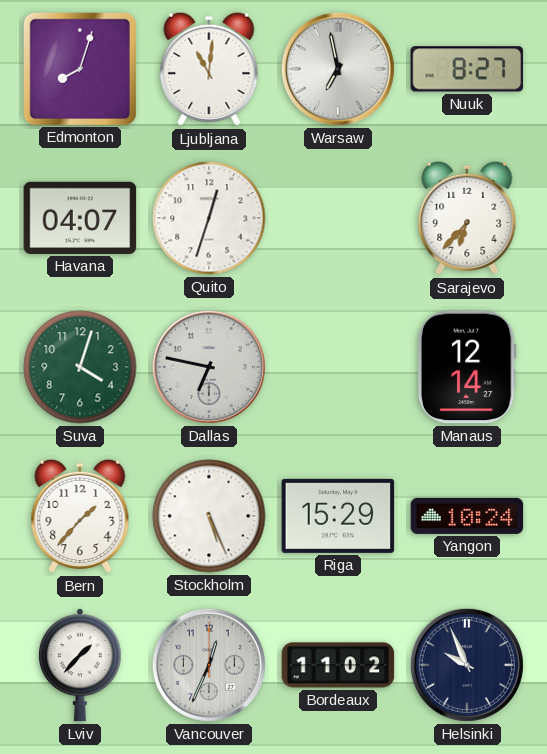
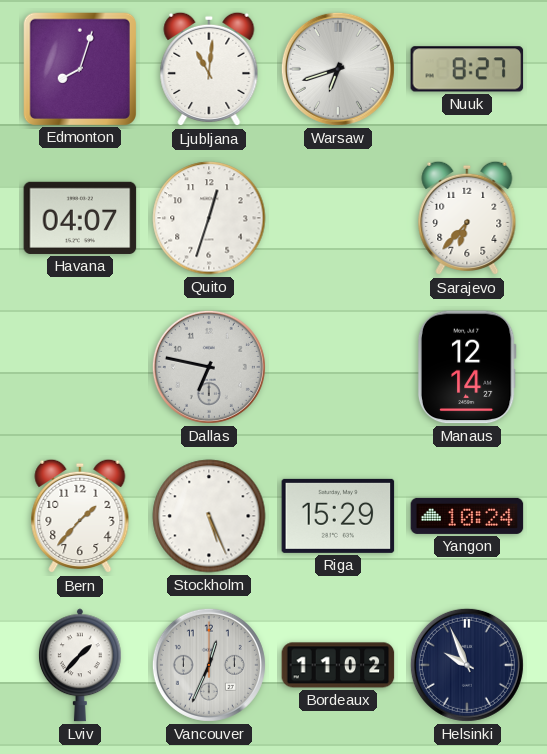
Warsaw: 6:58 -> 6:42
Suva: 4:03 -> none
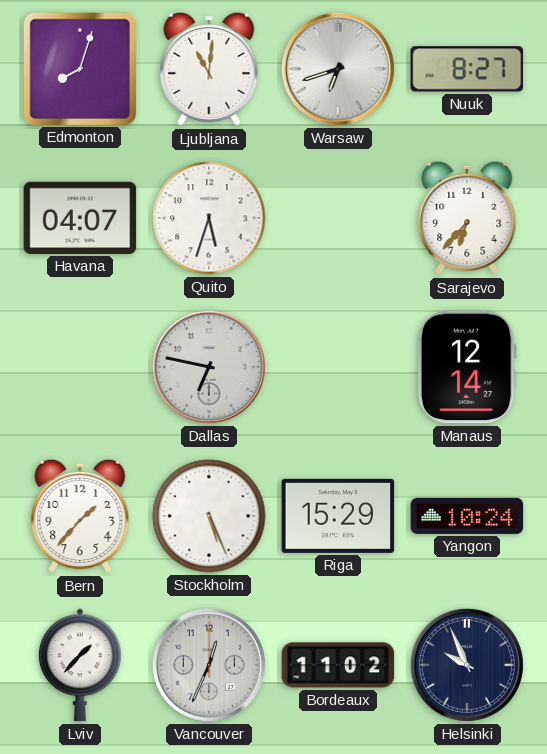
Quito: 12:33 -> 5:33
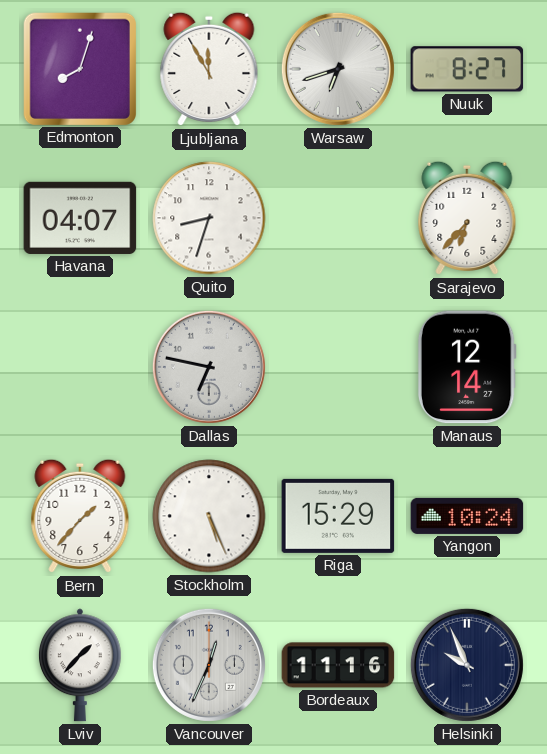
Ljubljana: 11:01 -> 11:55
Quito: 5:33 -> 8:33
Bordeaux: 11:02 -> 11:16
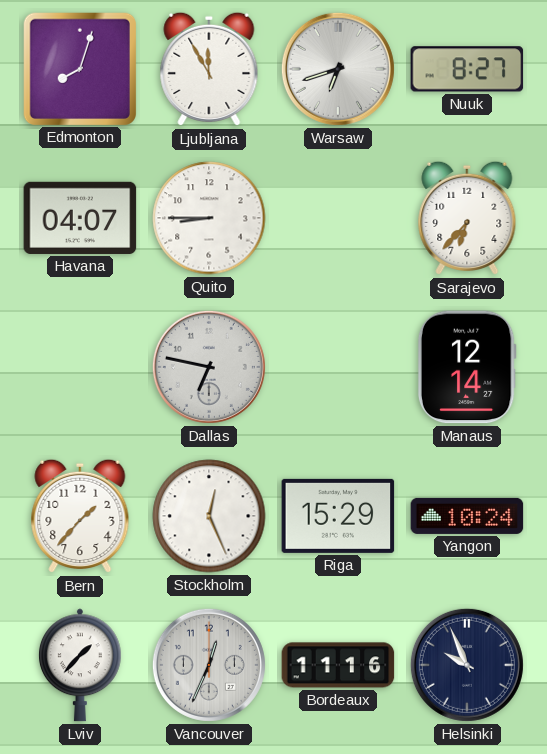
Quito: 8:33 -> 8:45
Stockholm: 5:26 -> 12:26
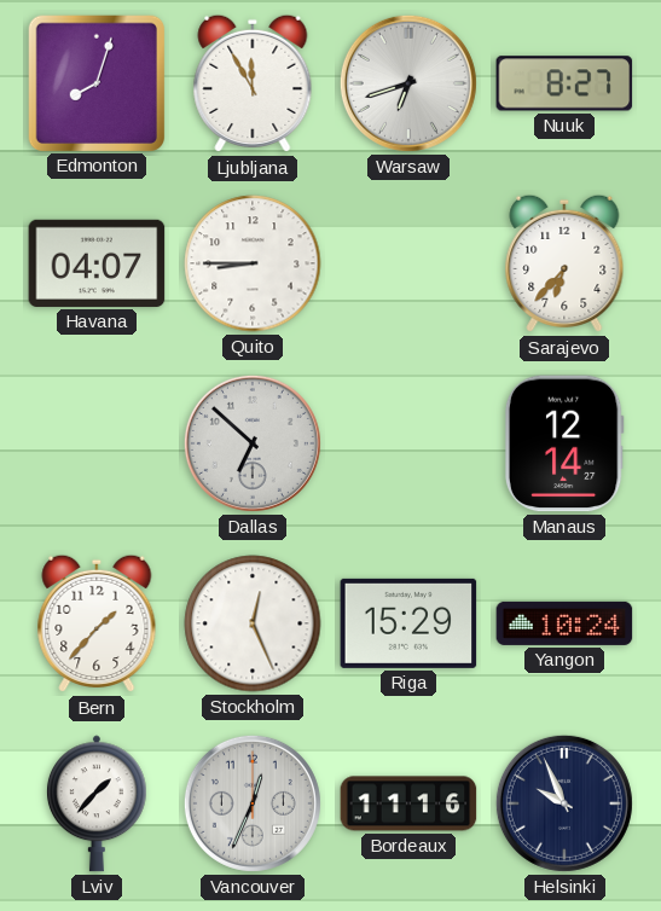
Dallas: 6:47 -> 6:52
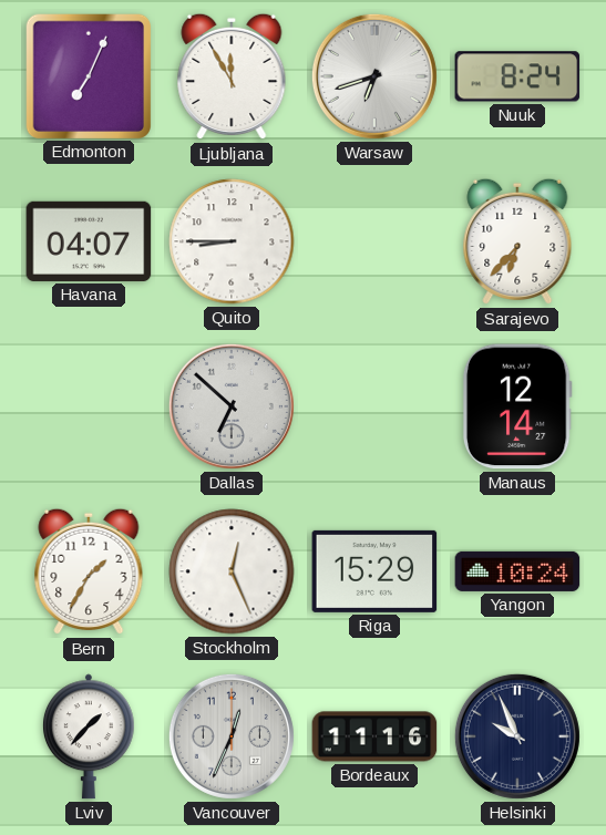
Edmonton: 8:03 -> 7:04
Nuuk: 8:27 -> 8:24
Bern: 1:37 -> 1:35
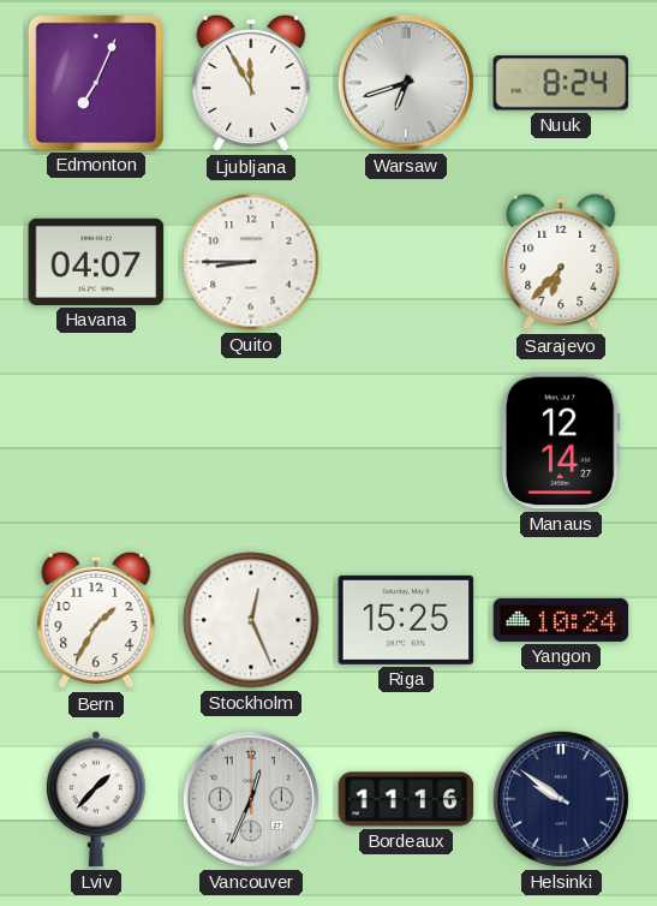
Dallas: 6:52 -> none
Riga: 15:29 -> 15:25
Helsinki: 9:56 -> 9:51
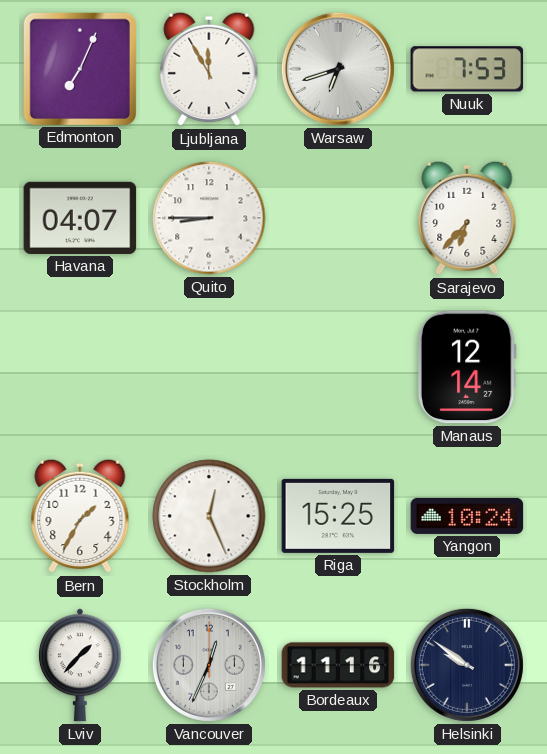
Nuuk: 8:24 -> 7:53
